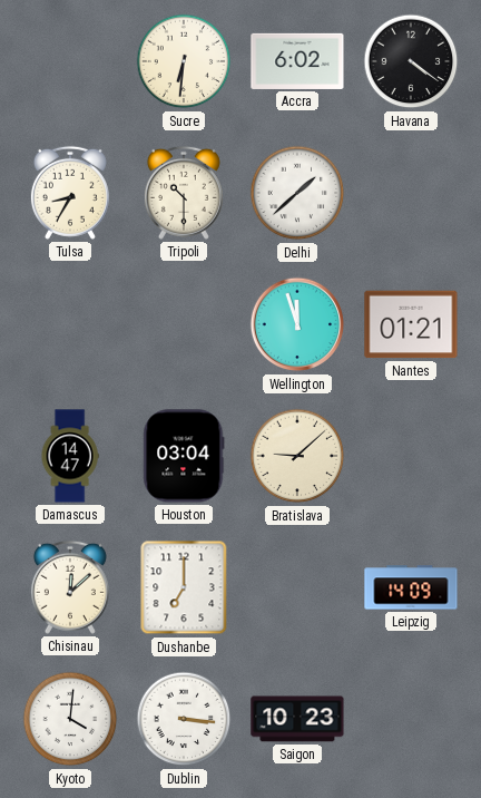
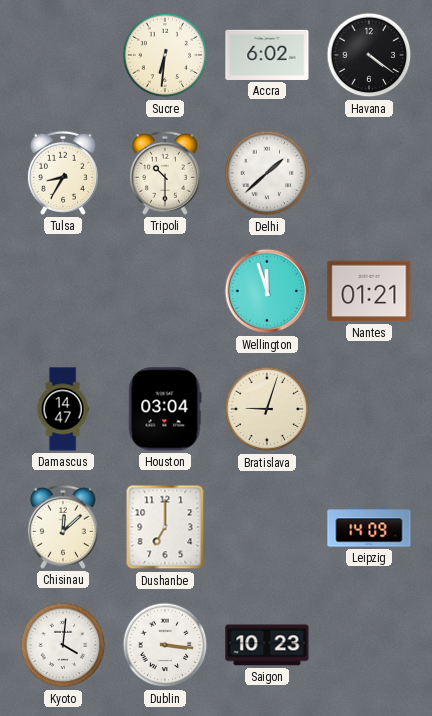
Bratislava: 9:08 -> 9:03
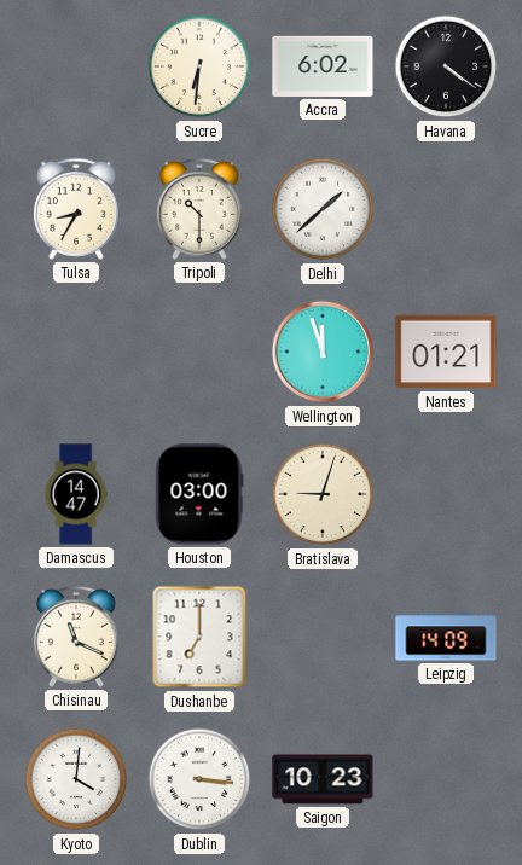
Houston: 03:04 -> 03:00
Chisinau: 12:08 -> 11:19
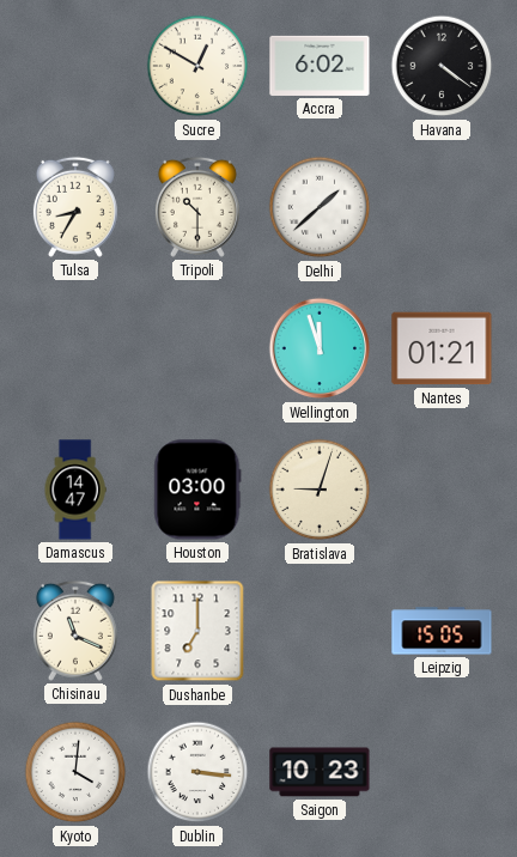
Sucre: 6:31 -> 12:50
Leipzig: 14:09 -> 15:05
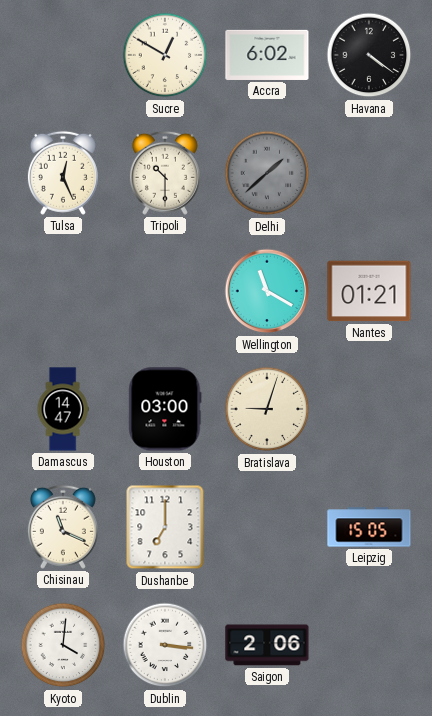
Tulsa: 8:35 -> 12:26
Delhi dial: white -> grey
Wellington: 11:57 -> 11:20
Saigon: 10:23 -> 2:06
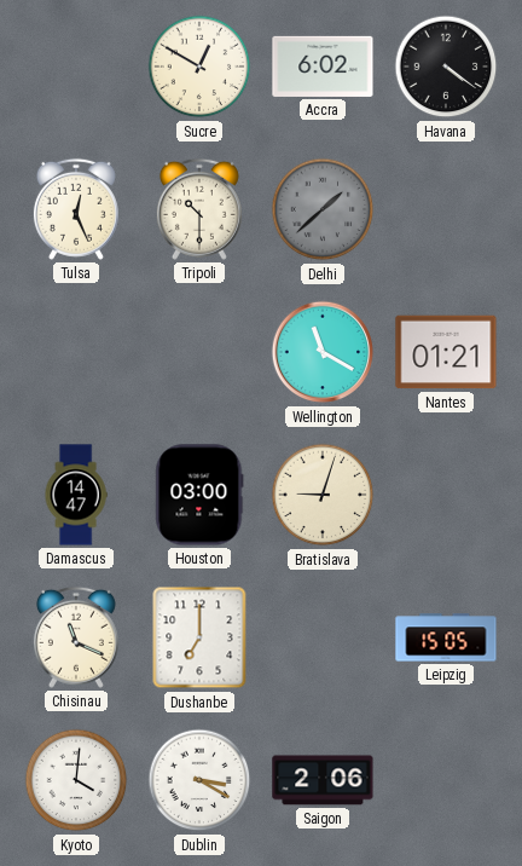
Dublin: 3:16 -> 3:20
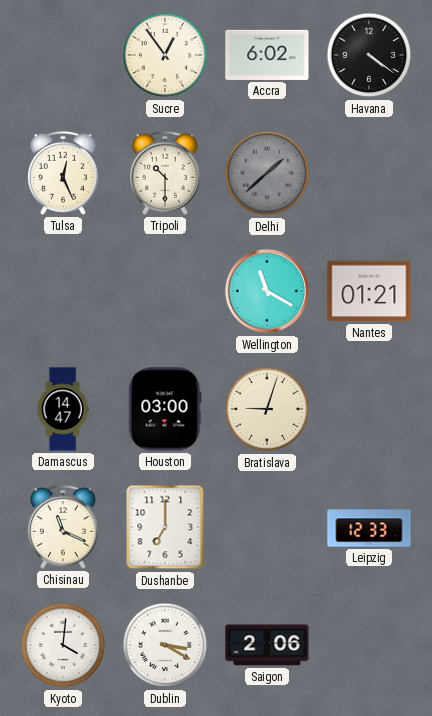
Sucre: 12:50 -> 12:54
Leipzig: 15:05 -> 12:33
